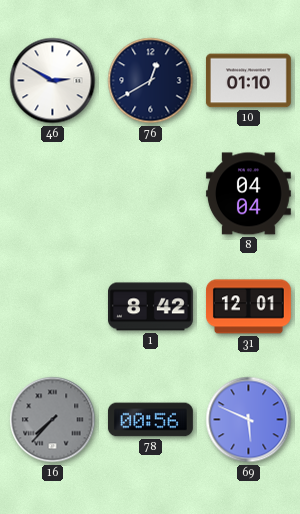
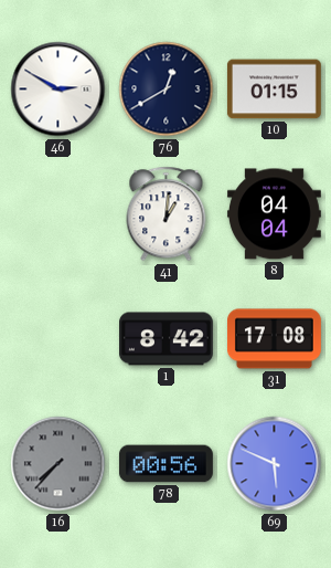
10: 01:10 -> 01:15
41: none -> 1:01
31: 12:01 -> 17:08
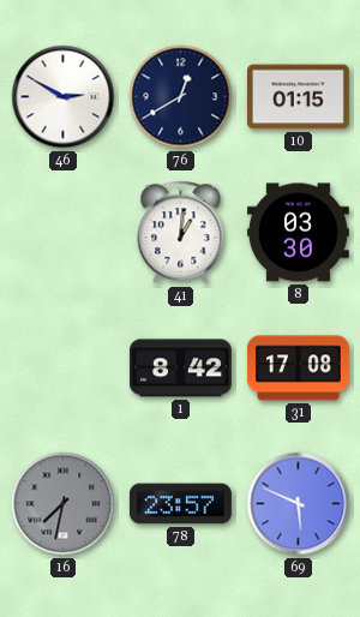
8: 04:04 -> 03:30
16: 7:37 -> 7:32
78: 00:56 -> 23:57
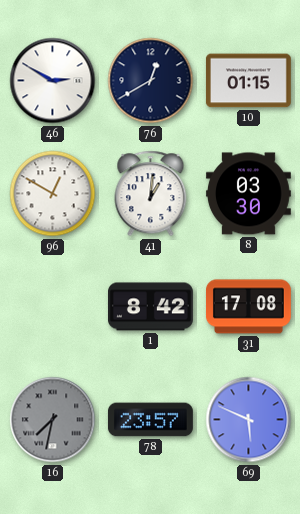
96: none -> 12:50
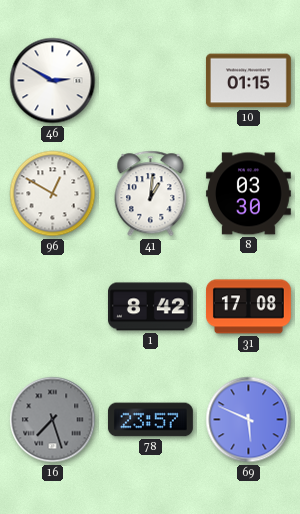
76: 12:40 -> none
16: 7:32 -> 7:27
